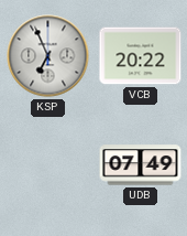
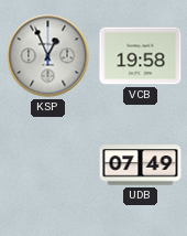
KSP: 6:56 -> 12:56
VCB: 20:22 -> 19:58
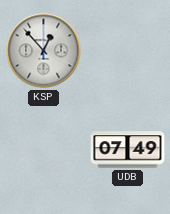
KSP: 12:56 -> 12:53
VCB: 19:58 -> none
